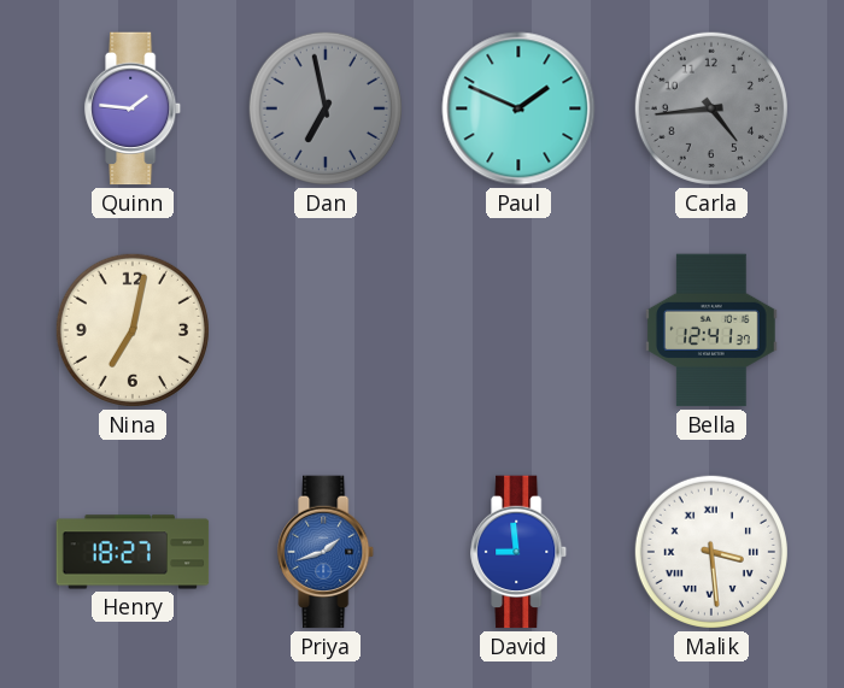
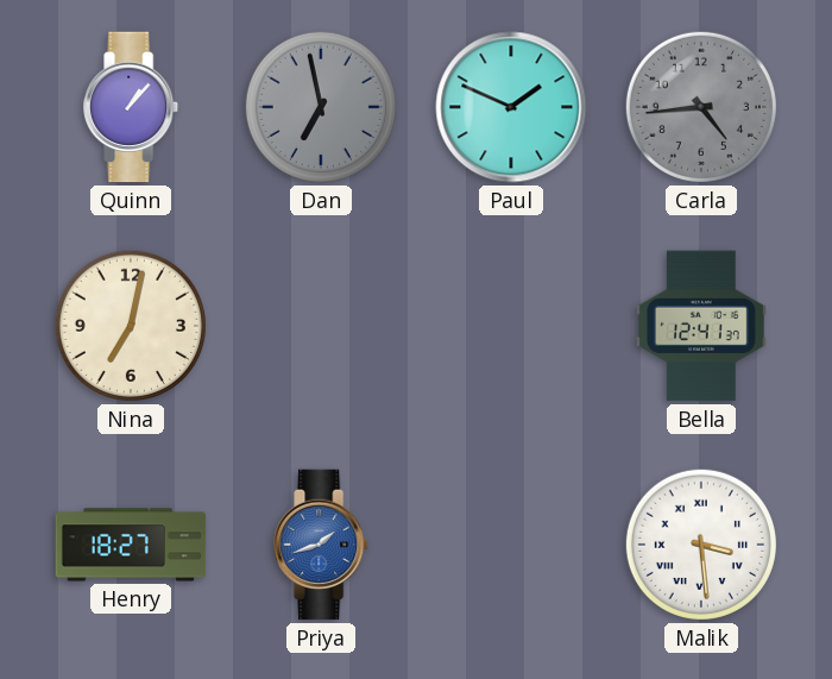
Quinn: 1:46 -> 1:07
David: 8:59 -> none
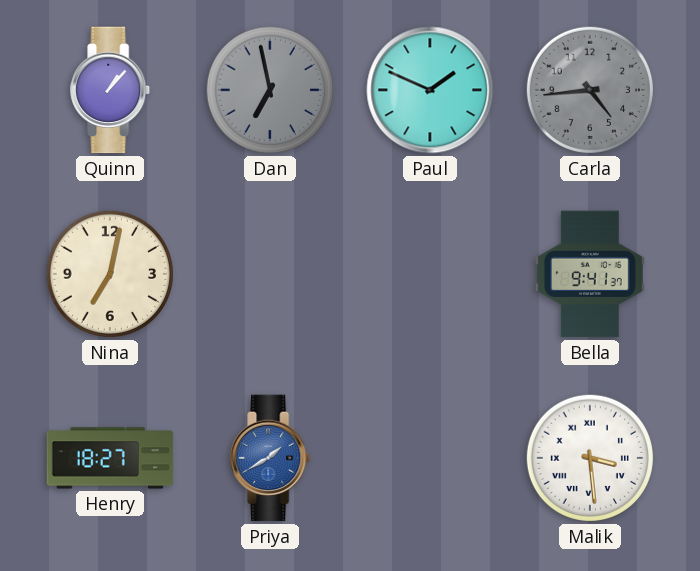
Bella: 12:41 -> 9:41
Priya: 1:42 -> 1:40
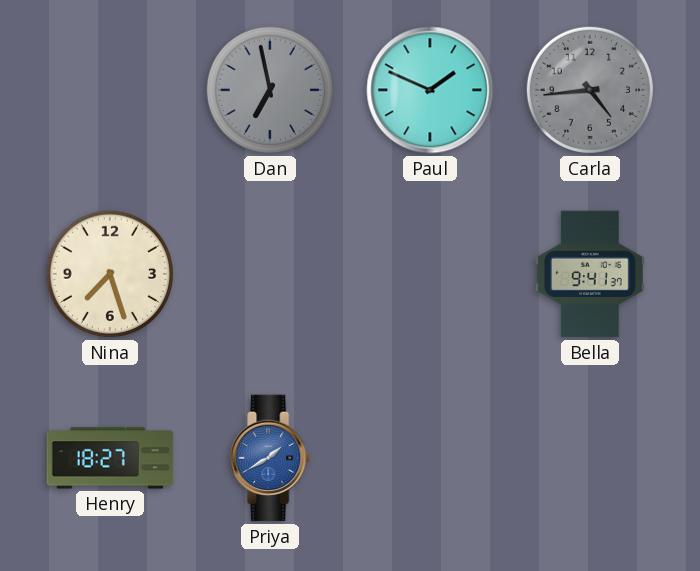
Quinn: 1:07 -> none
Nina: 7:02 -> 7:27
Malik: 3:29 -> none
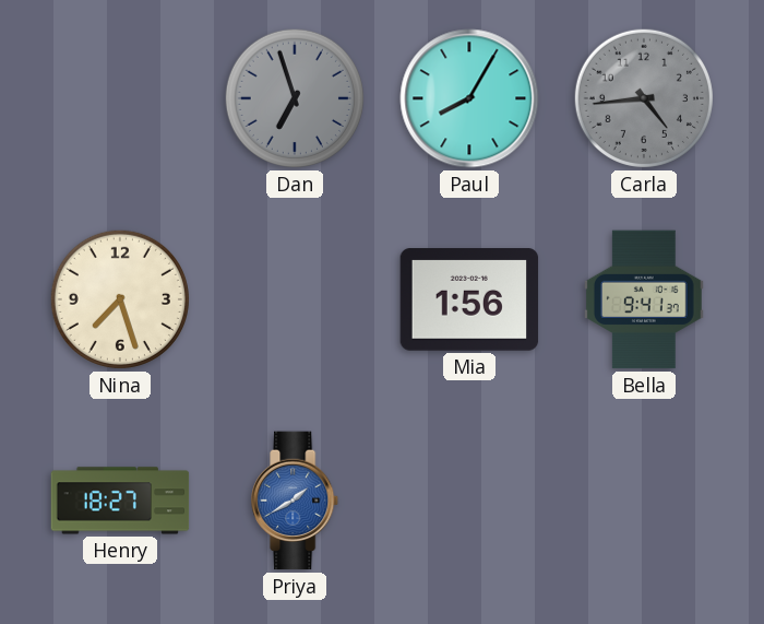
Dan: 6:58 -> 6:57
Paul: 1:49 -> 8:05
Mia: none -> 1:56
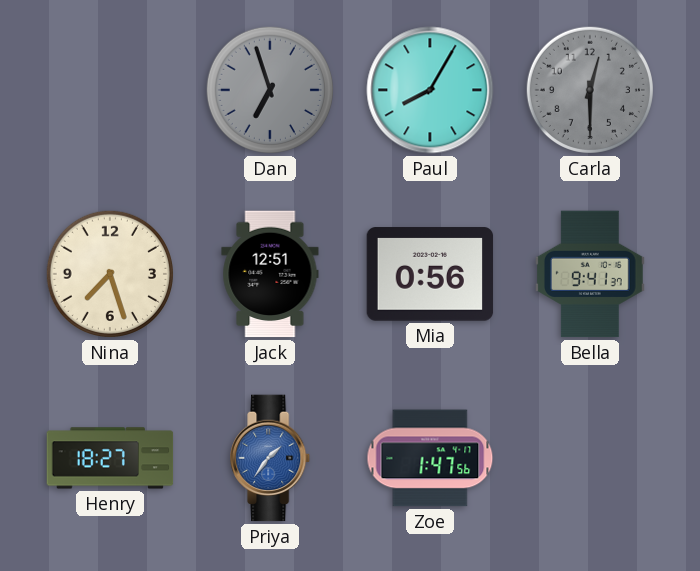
Carla: 4:44 -> 12:30
Jack: none -> 12:51
Mia: 1:56 -> 0:56
Priya: 1:40 -> 1:36
Zoe: none -> 1:47
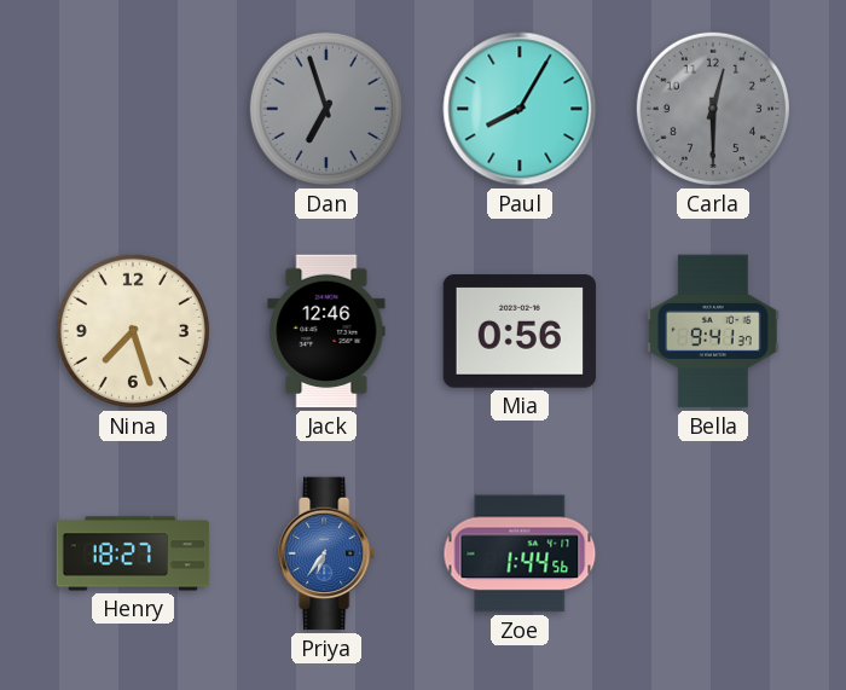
Jack: 12:51 -> 12:46
Priya: 1:36 -> 6:36
Zoe: 1:47 -> 1:44
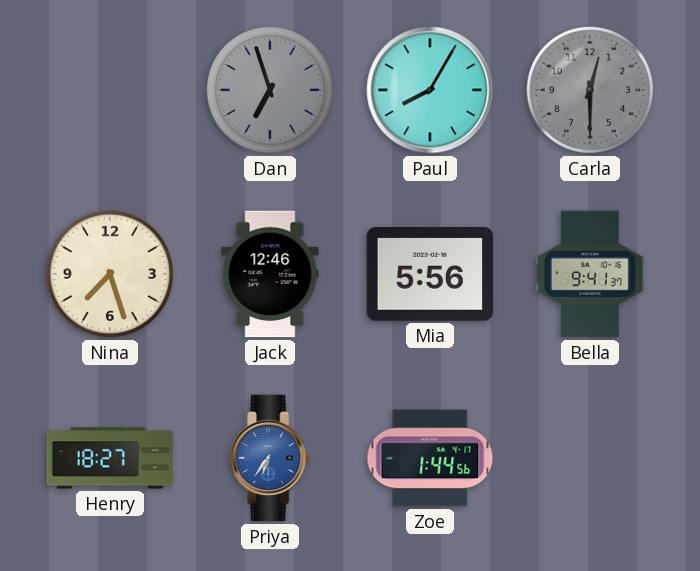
Mia: 0:56 -> 5:56
